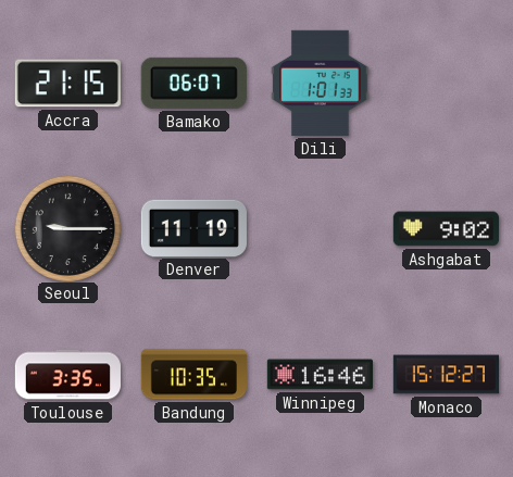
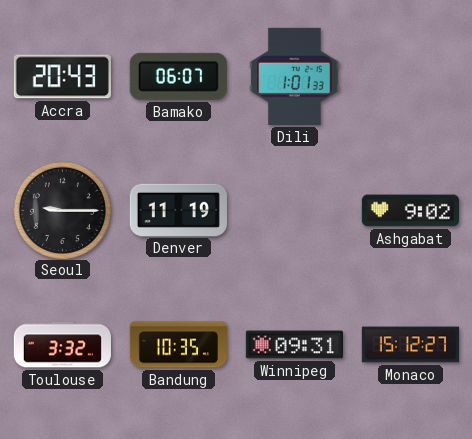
Accra: 21:15 -> 20:43
Toulouse: 3:35 -> 3:32
Winnipeg: 16:46 -> 09:31
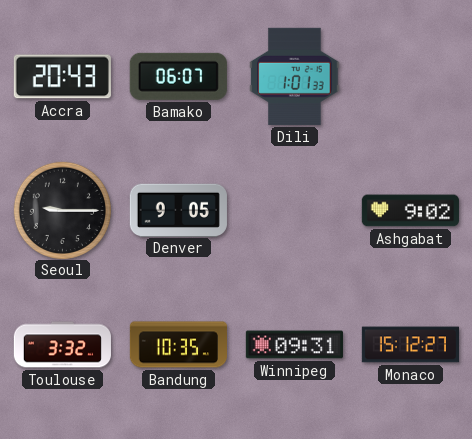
Denver: 11:19 -> 9:05
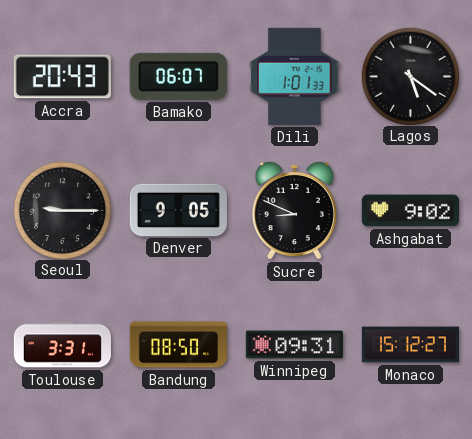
Lagos: none -> 5:21
Sucre: none -> 8:49
Toulouse: 3:32 -> 3:31
Bandung: 10:35 -> 08:50
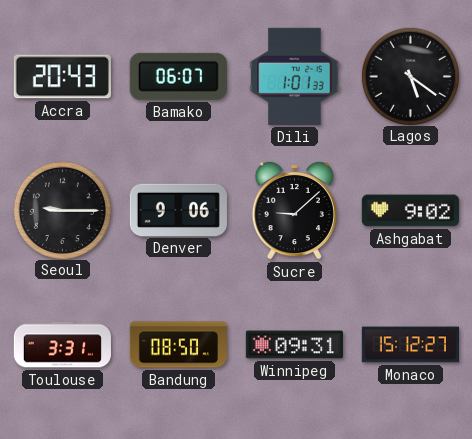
Denver: 9:05 -> 9:06
Sucre: 8:49 -> 9:08
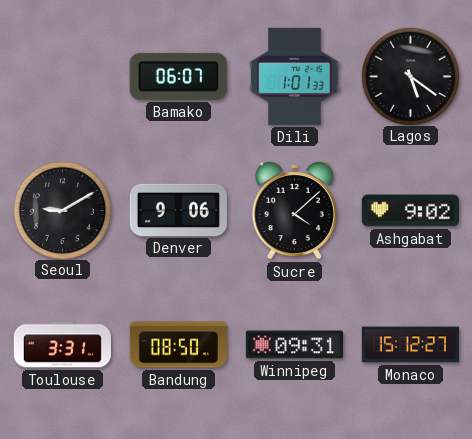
Accra: 20:43 -> none
Seoul: 9:15 -> 9:10
Sucre: 9:08 -> 4:08
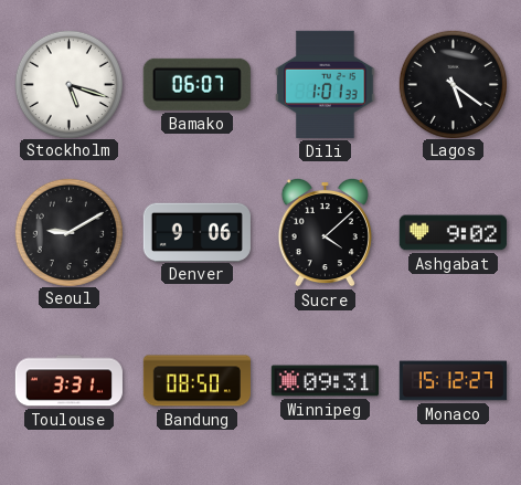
Stockholm: none -> 5:18
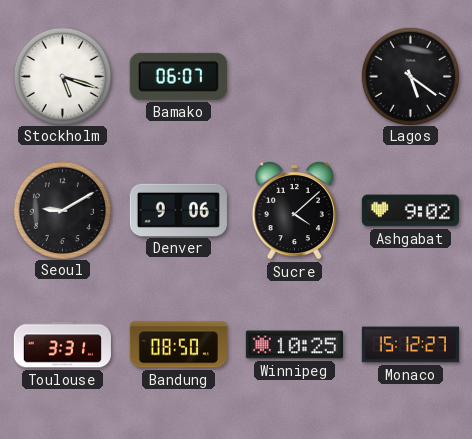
Dili: 1:01 -> none
Winnipeg: 09:31 -> 10:25
